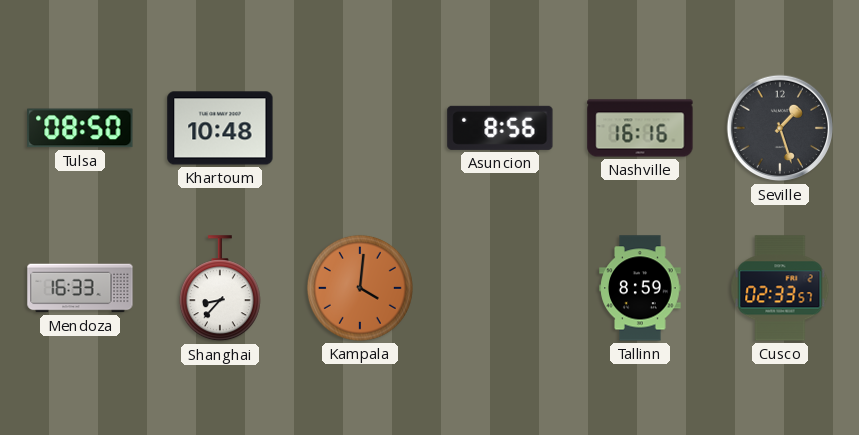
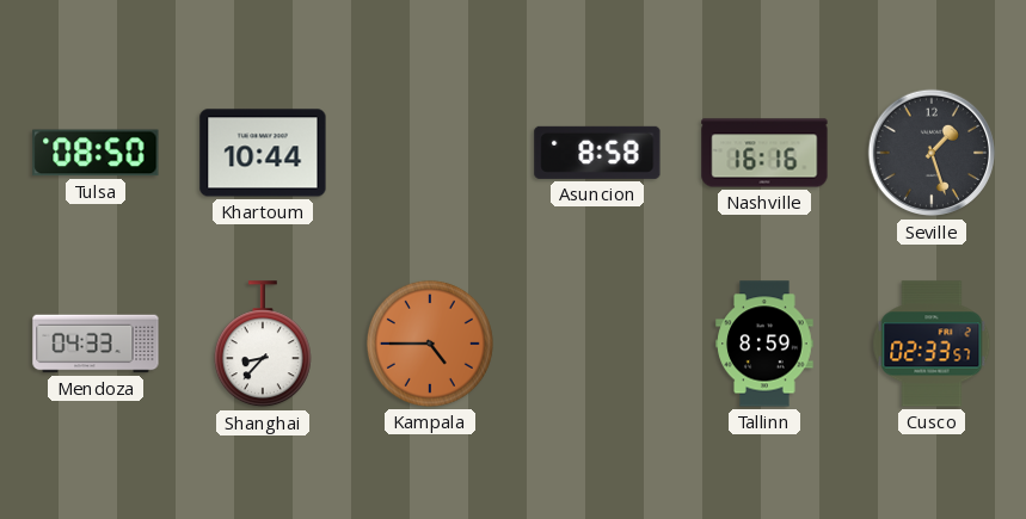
Khartoum: 10:48 -> 10:44
Asuncion: 8:56 -> 8:58
Mendoza: 16:33 -> 04:33
Kampala: 4:01 -> 4:45
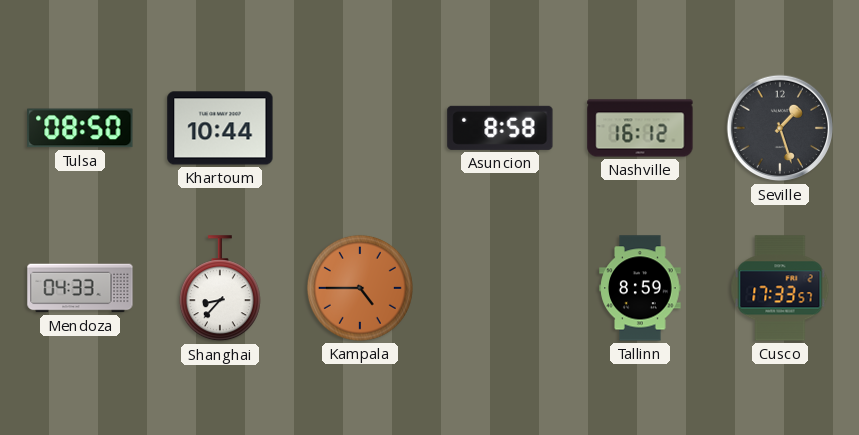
Nashville: 16:16 -> 16:12
Cusco: 02:33 -> 17:33
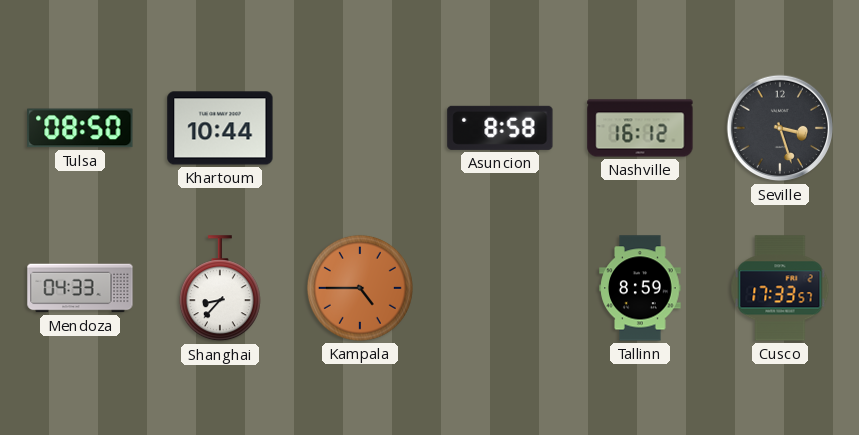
Seville: 1:27 -> 3:27
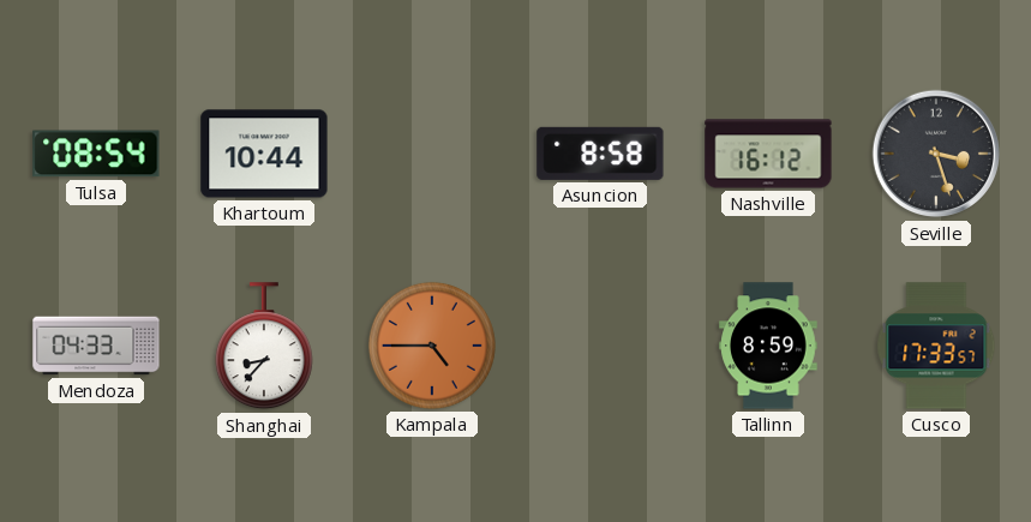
Tulsa: 08:50 -> 08:54
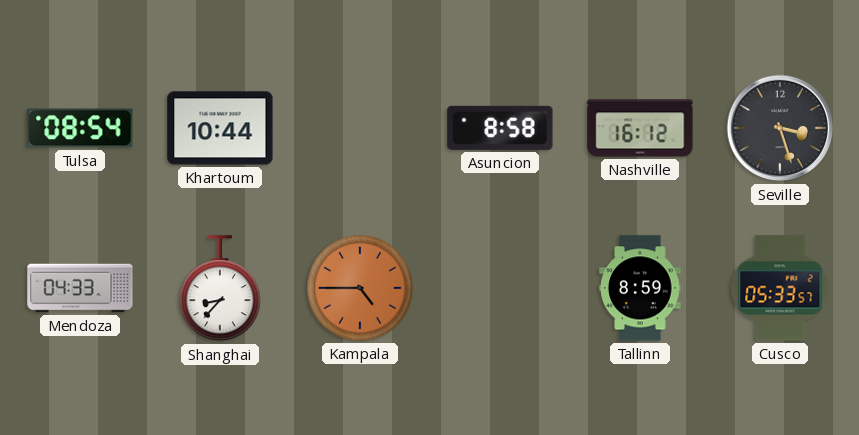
Cusco: 17:33 -> 05:33
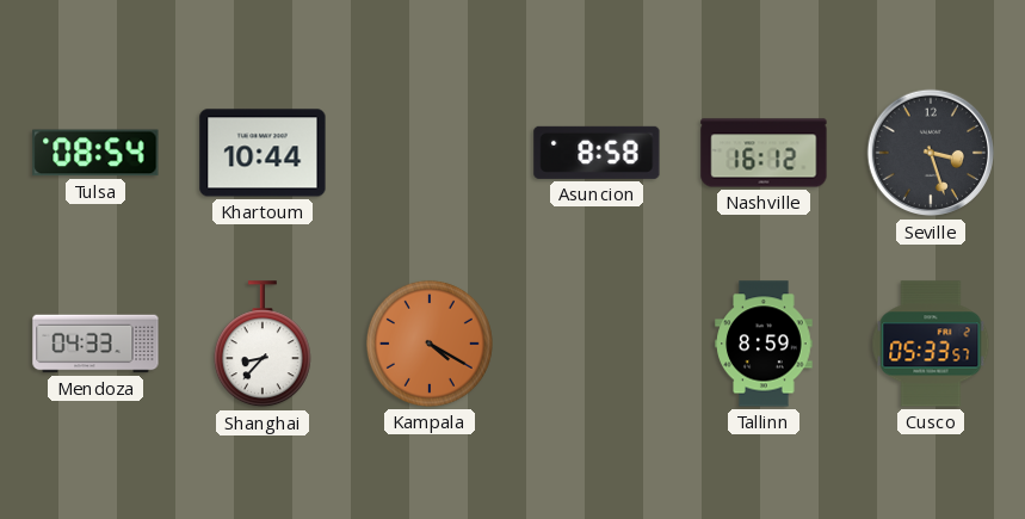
Kampala: 4:45 -> 4:20
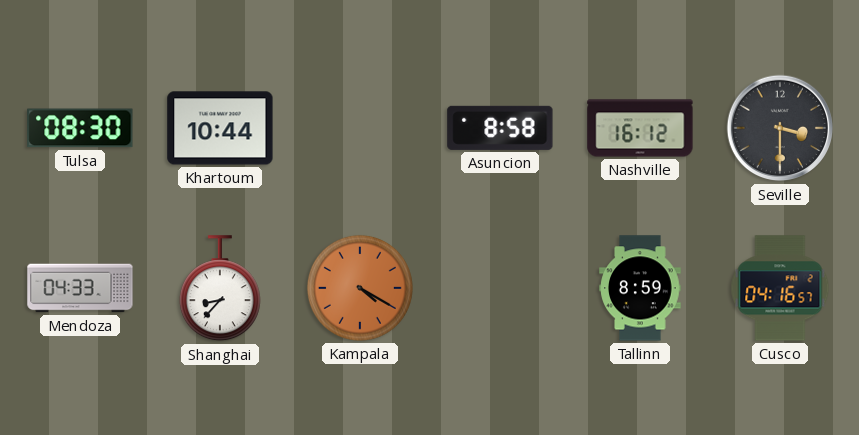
Tulsa: 08:54 -> 08:30
Seville: 3:27 -> 3:30
Cusco: 05:33 -> 04:16
